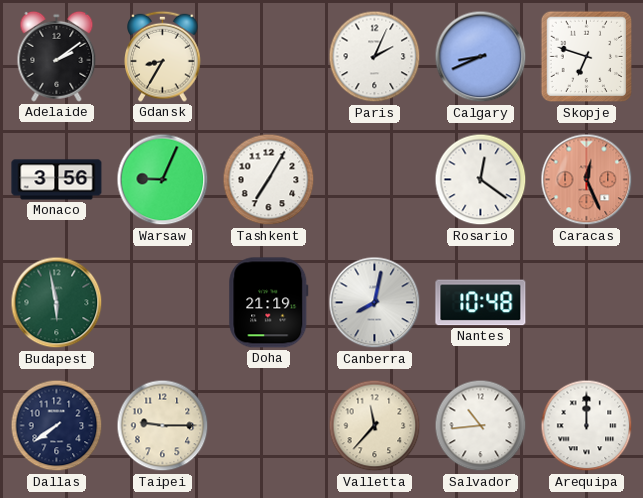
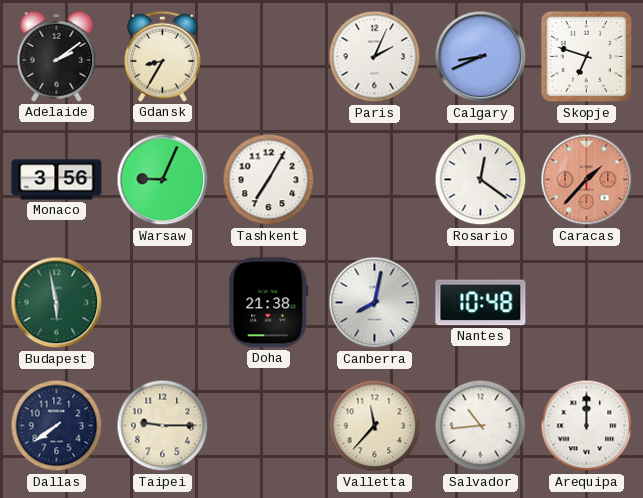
Caracas: 12:26 -> 1:37
Doha: 21:19 -> 21:38
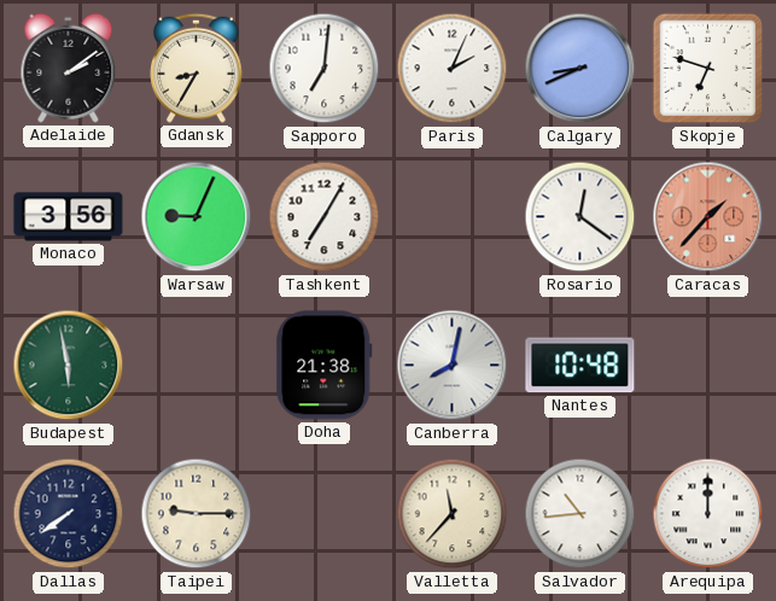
Sapporo: none -> 7:01
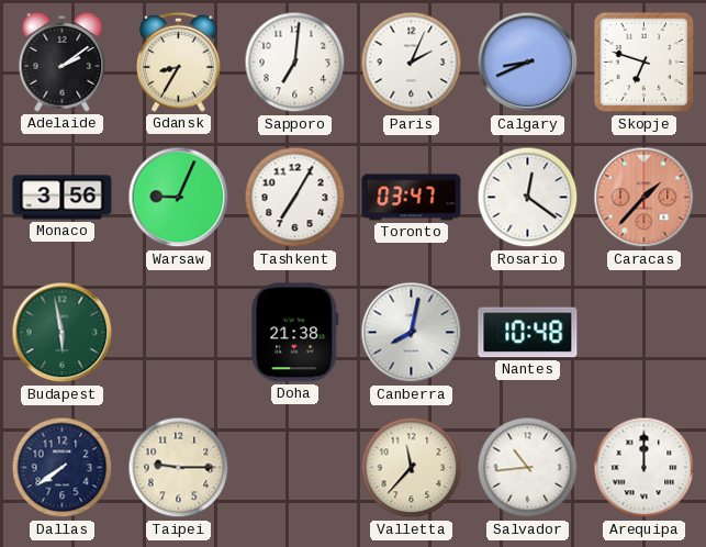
Toronto: none -> 03:47
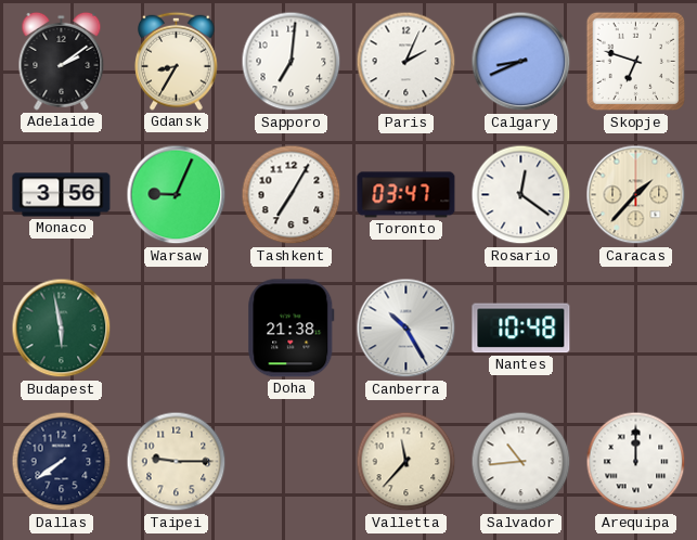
Caracas dial: salmon -> cream
Canberra: 8:02 -> 10:25
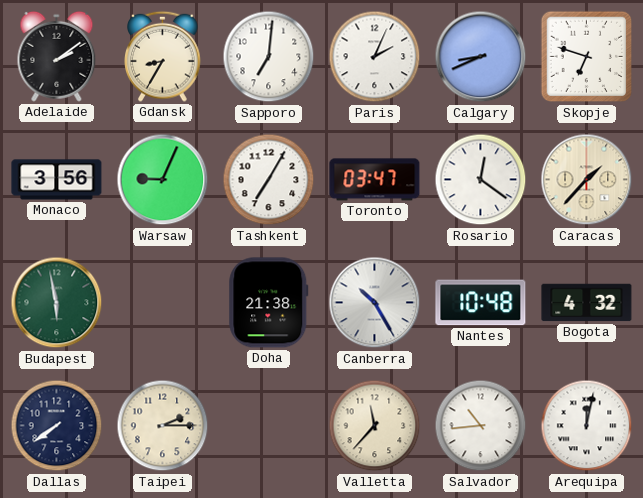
Bogota: none -> 4:32
Taipei: 9:15 -> 2:15
Arequipa: 12:00 -> 12:02
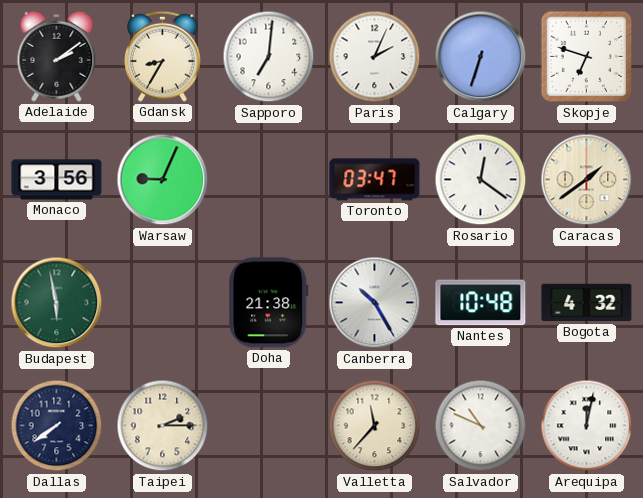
Calgary: 8:41 -> 6:33
Tashkent: 7:05 -> none
Caracas: 1:37 -> 1:39
Salvador: 10:44 -> 10:49
